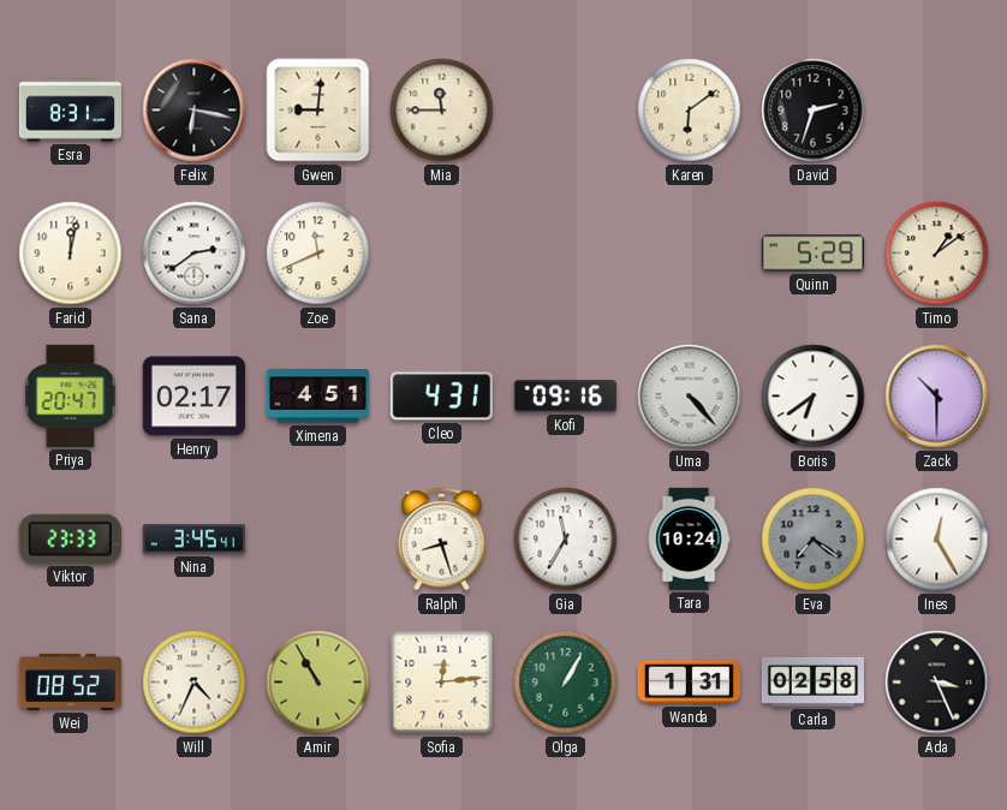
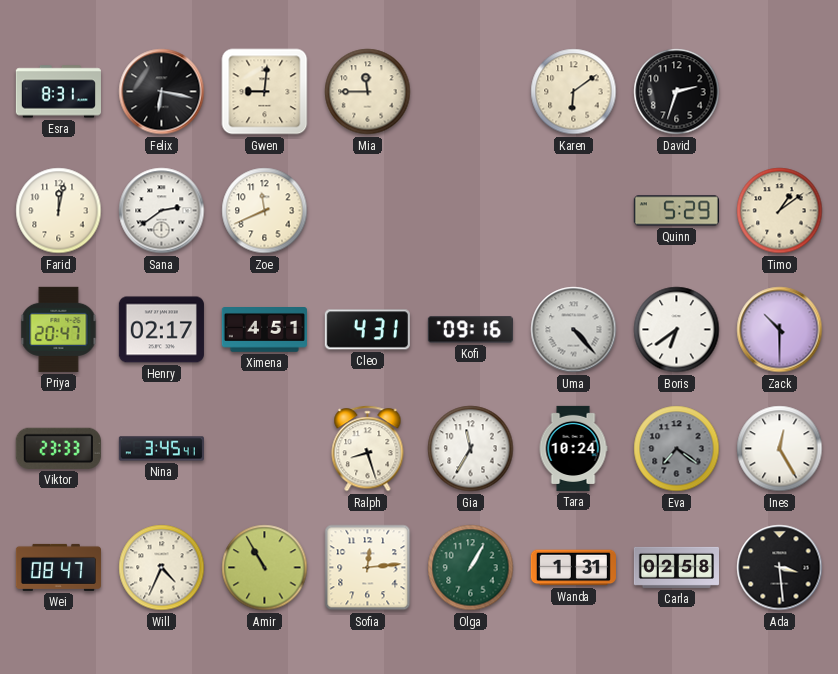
Wei: 08:52 -> 08:47
Ada: 3:26 -> 3:29
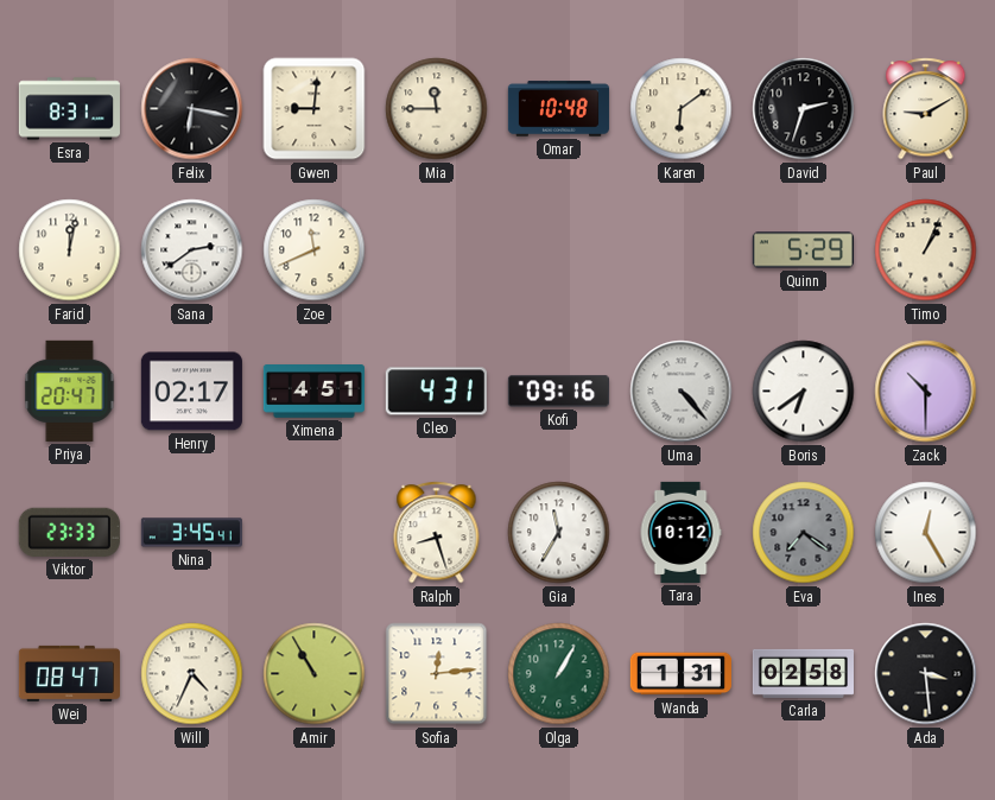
Omar: none -> 10:48
Paul: none -> 9:10
Timo: 1:09 -> 1:04
Tara: 10:24 -> 10:12
